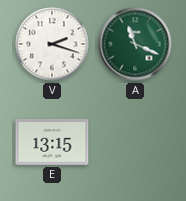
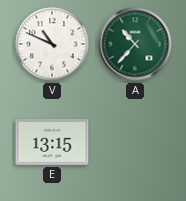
V: 2:18 -> 10:49
A: 11:19 -> 10:37
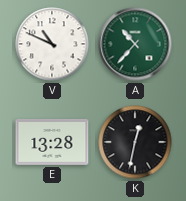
E: 13:15 -> 13:28
K: none -> 12:32
